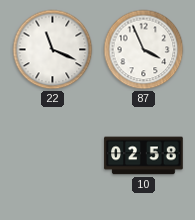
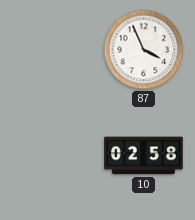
22: 11:19 -> none
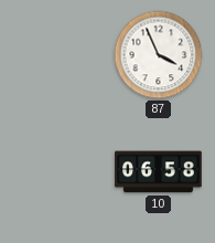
10: 02:58 -> 06:58
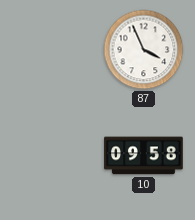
10: 06:58 -> 09:58
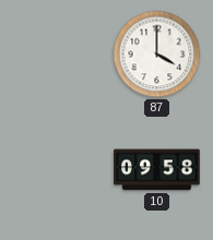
87: 3:56 -> 4:00
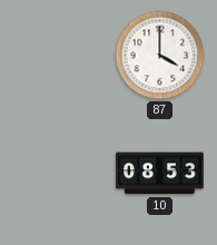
10: 09:58 -> 08:53
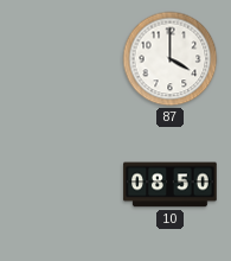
10: 08:53 -> 08:50
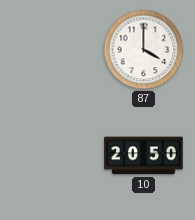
10: 08:50 -> 20:50
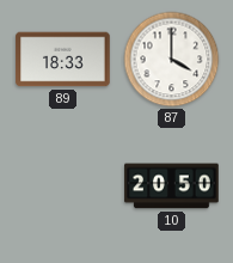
89: none -> 18:33
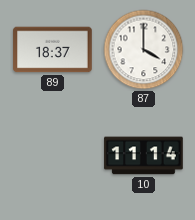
89: 18:33 -> 18:37
10: 20:50 -> 11:14
